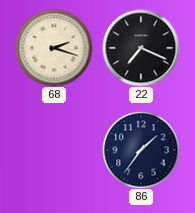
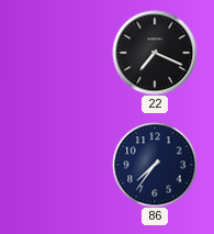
68: 2:18 -> none
86: 1:36 -> 7:36
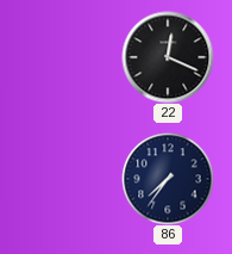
22: 7:19 -> 12:19
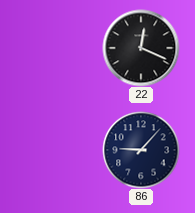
86: 7:36 -> 9:07
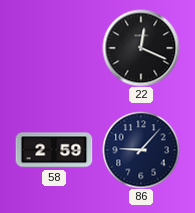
58: none -> 2:59
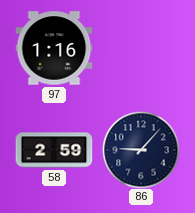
97: none -> 1:16
22: 12:19 -> none
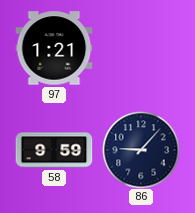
97: 1:16 -> 1:21
58: 2:59 -> 9:59
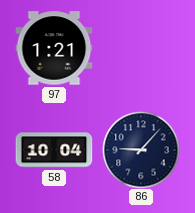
58: 9:59 -> 10:04
